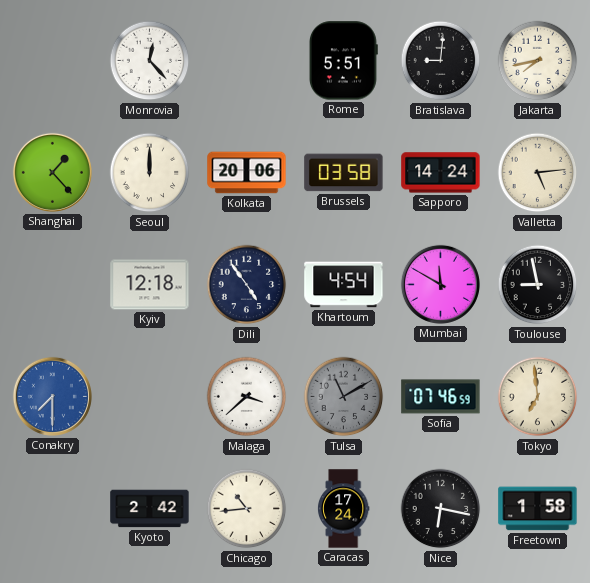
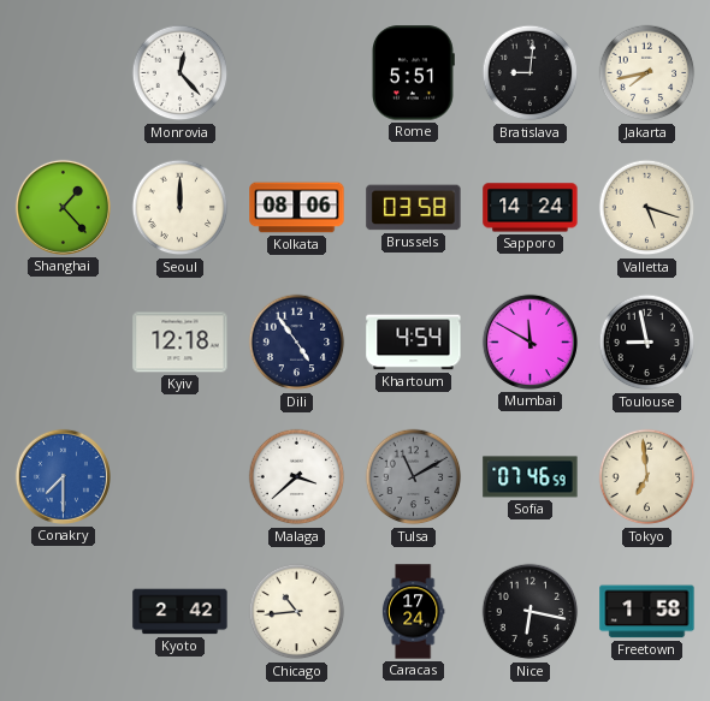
Kolkata: 20:06 -> 08:06
Valletta: 5:14 -> 5:18
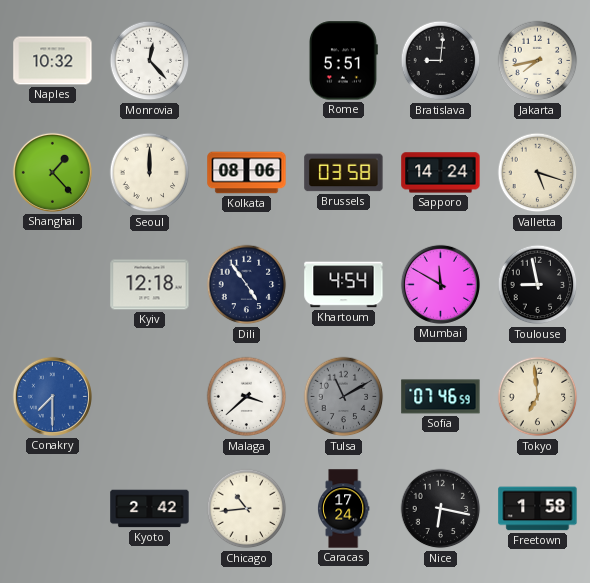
Naples: none -> 10:32
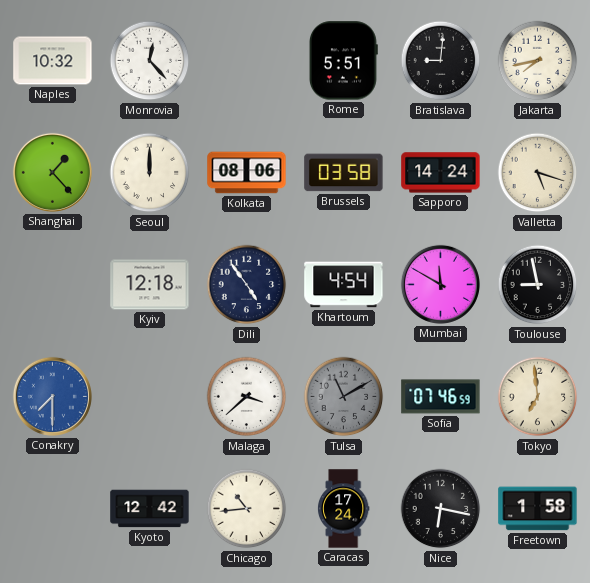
Kyoto: 2:42 -> 12:42
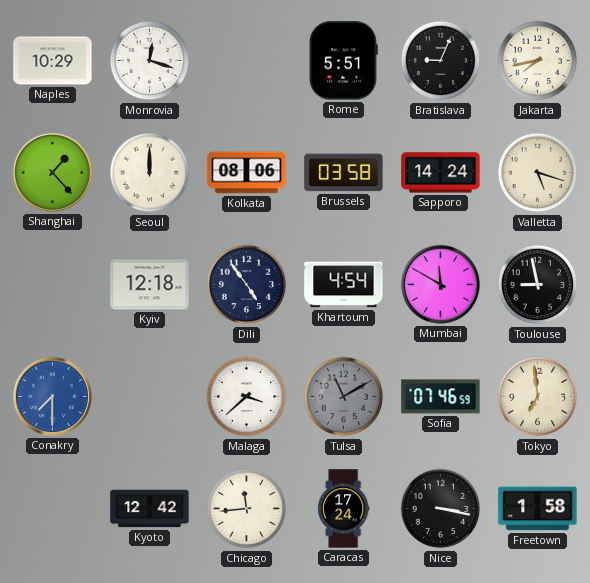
Naples: 10:32 -> 10:29
Monrovia: 12:23 -> 12:18
Bratislava: 9:01 -> 9:04
Chicago: 10:44 -> 11:44
Nice: 6:17 -> 3:17
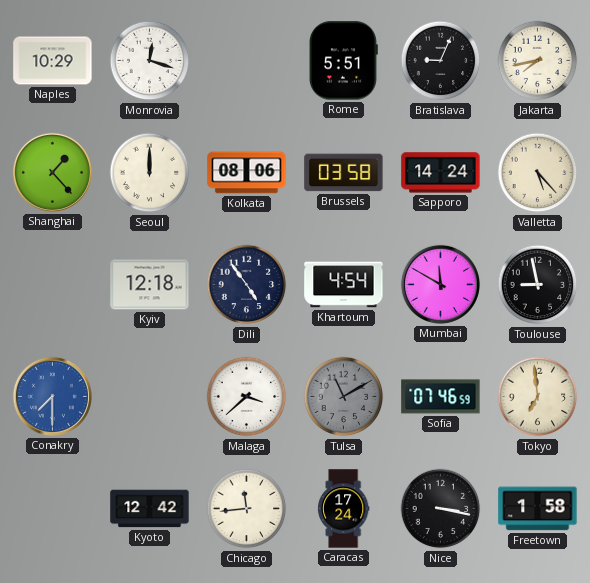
Valletta: 5:18 -> 5:23
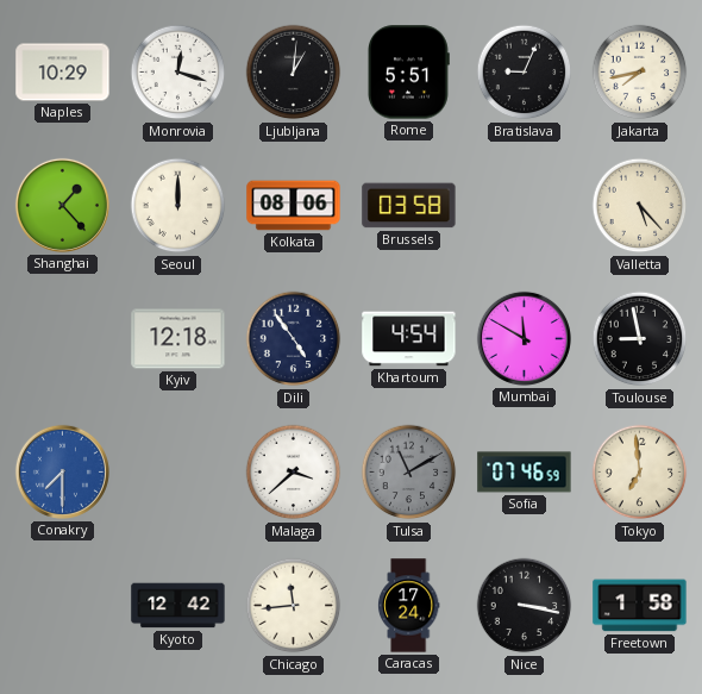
Ljubljana: none -> 1:01
Sapporo: 14:24 -> none
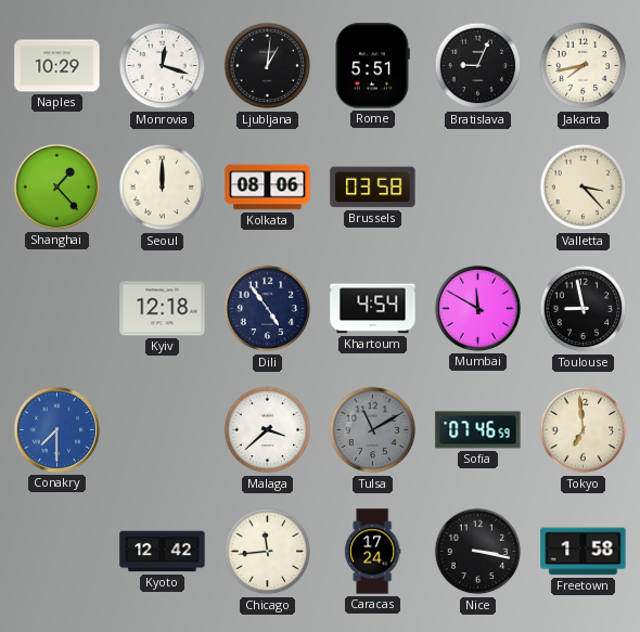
Valletta: 5:23 -> 3:23
